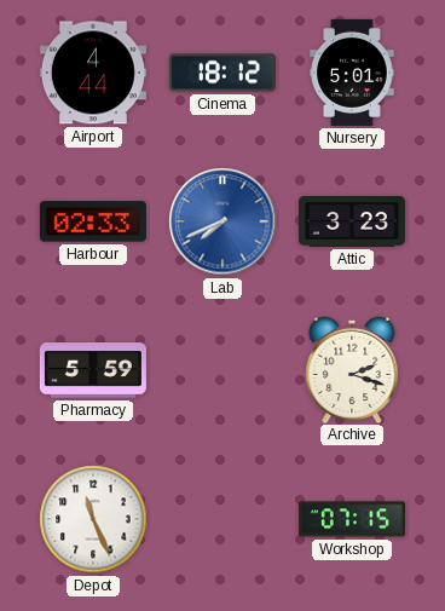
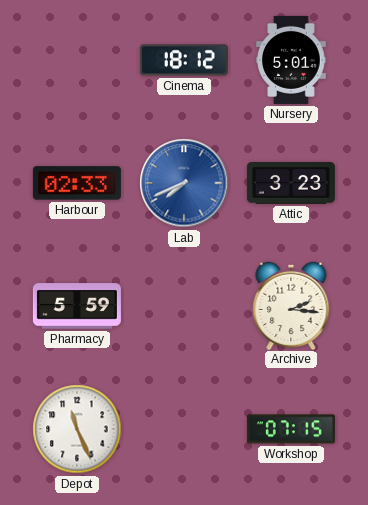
Airport: 4:44 -> none
Archive: 2:18 -> 2:16
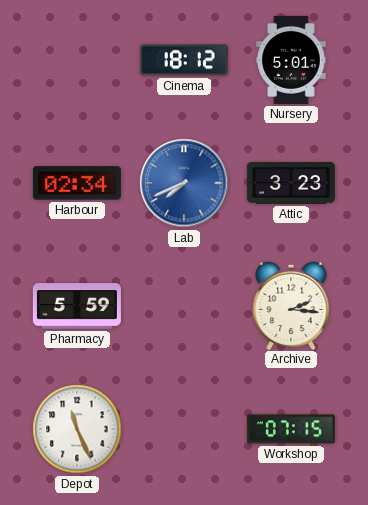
Harbour: 02:33 -> 02:34
